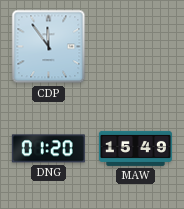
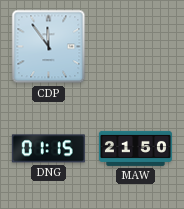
DNG: 01:20 -> 01:15
MAW: 15:49 -> 21:50
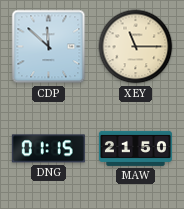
CDP: 11:54 -> 11:52
XEY: none -> 11:15
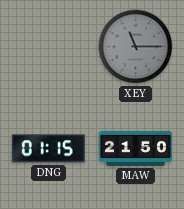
CDP: 11:52 -> none
XEY dial: cream -> grey
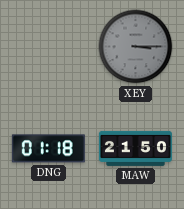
XEY: 11:15 -> 3:15
DNG: 01:15 -> 01:18
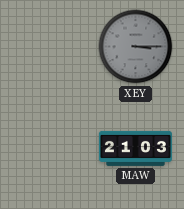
DNG: 01:18 -> none
MAW: 21:50 -> 21:03
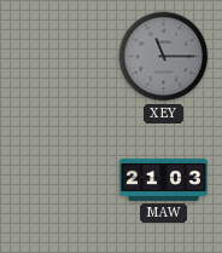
XEY: 3:15 -> 11:15
